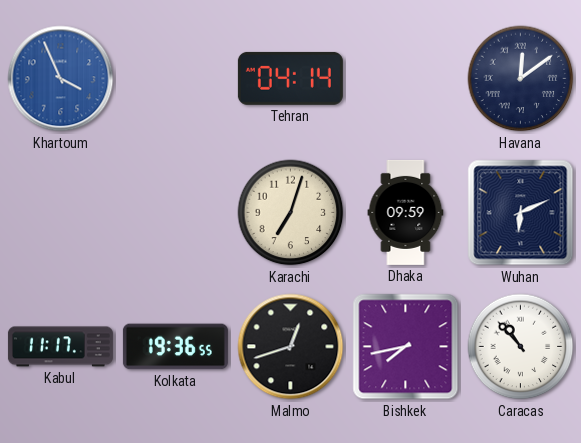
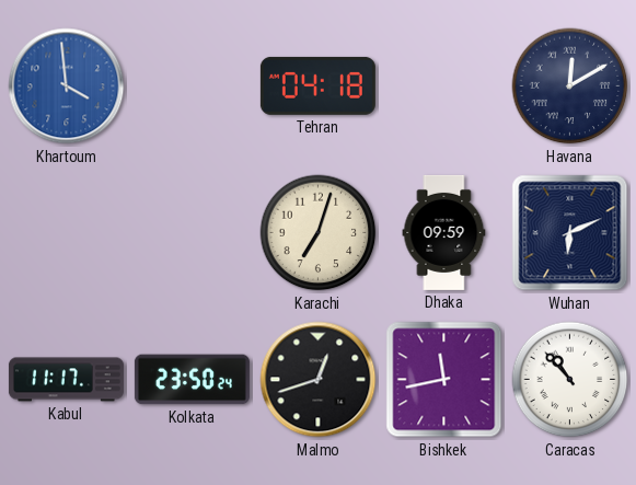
Khartoum: 3:56 -> 3:59
Tehran: 04:14 -> 04:18
Havana: 12:09 -> 12:10
Kolkata: 19:36 -> 23:50
Bishkek: 7:43 -> 11:43
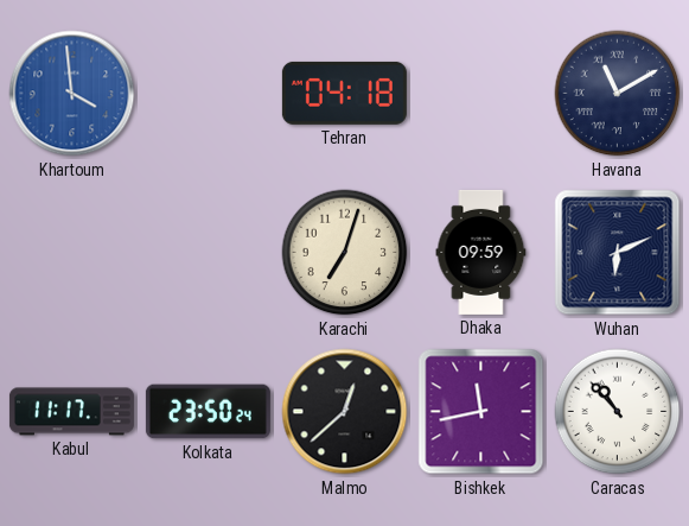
Havana: 12:10 -> 11:10
Malmo: 12:42 -> 12:38
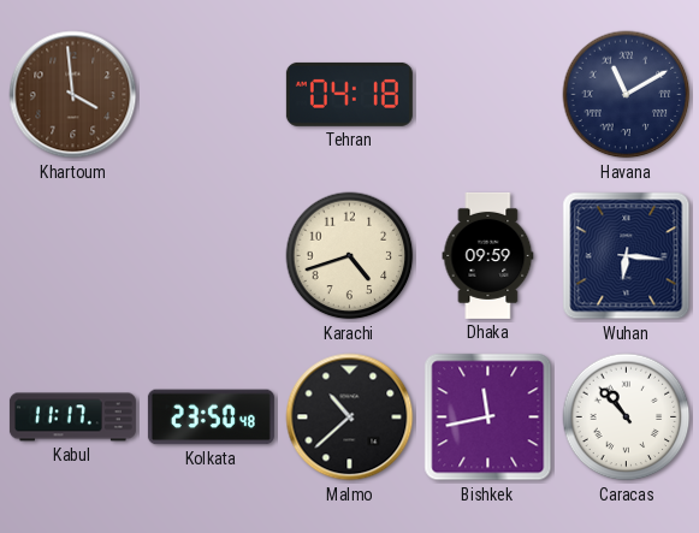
Khartoum dial: blue -> brown
Karachi: 7:03 -> 4:42
Wuhan: 6:11 -> 6:16
Kolkata: 23:50:24 -> 23:50:48
Malmo: 12:38 -> 10:38
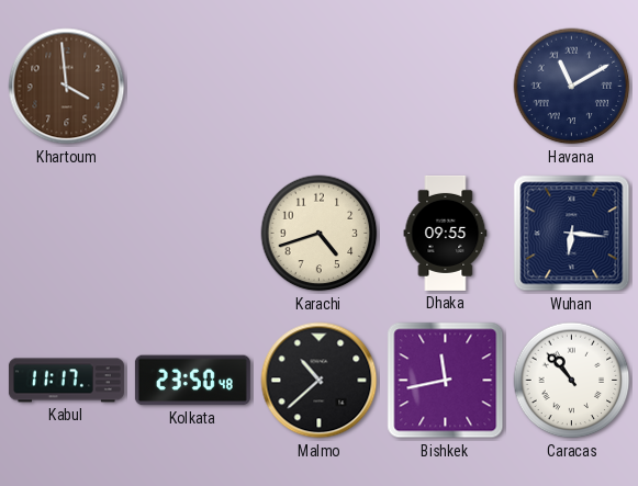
Tehran: 04:18 -> none
Dhaka: 09:59 -> 09:55
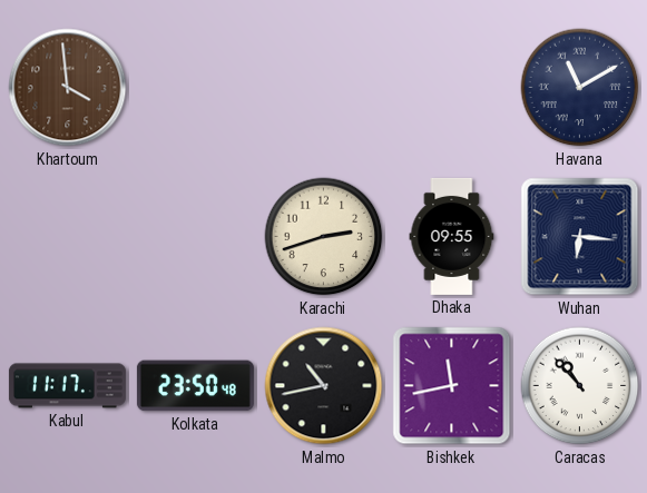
Karachi: 4:42 -> 2:42
Malmo: 10:38 -> 10:43
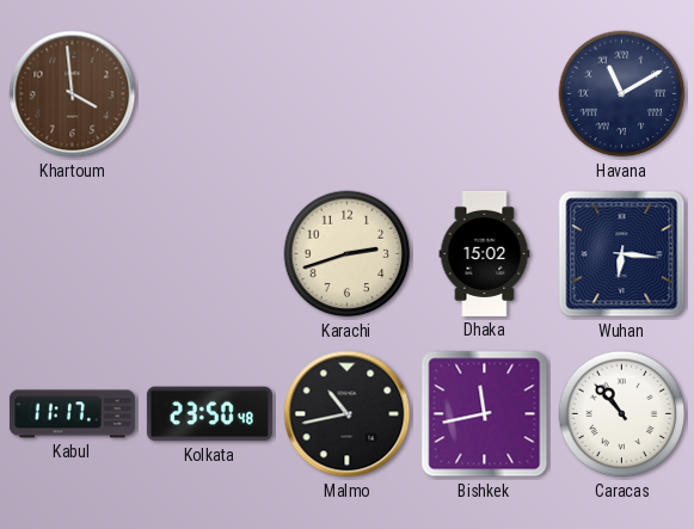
Dhaka: 09:55 -> 15:02
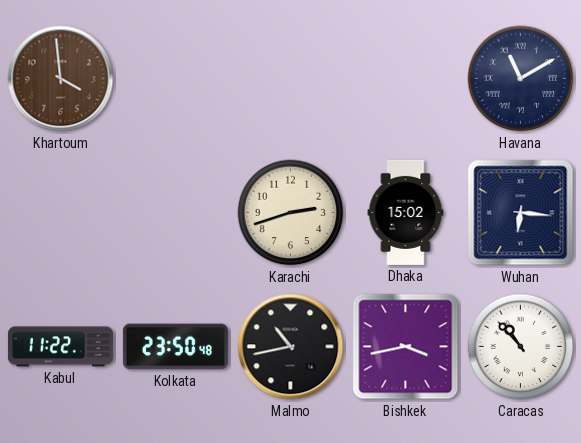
Kabul: 11:17 -> 11:22
Bishkek: 11:43 -> 3:43
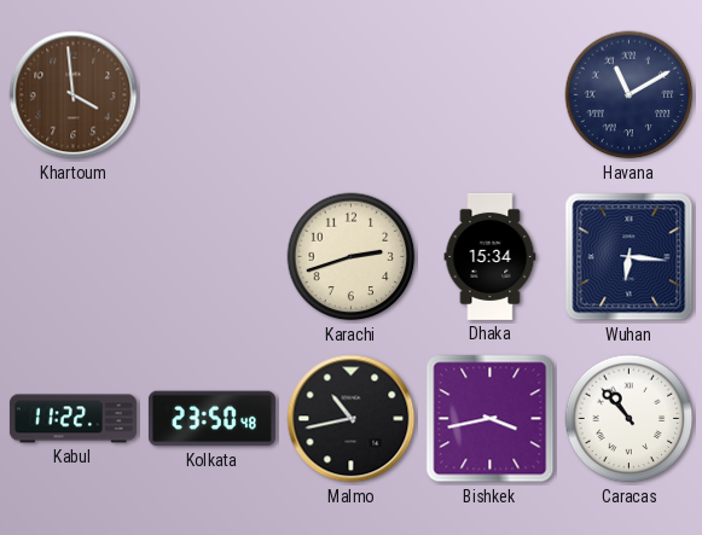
Dhaka: 15:02 -> 15:34
